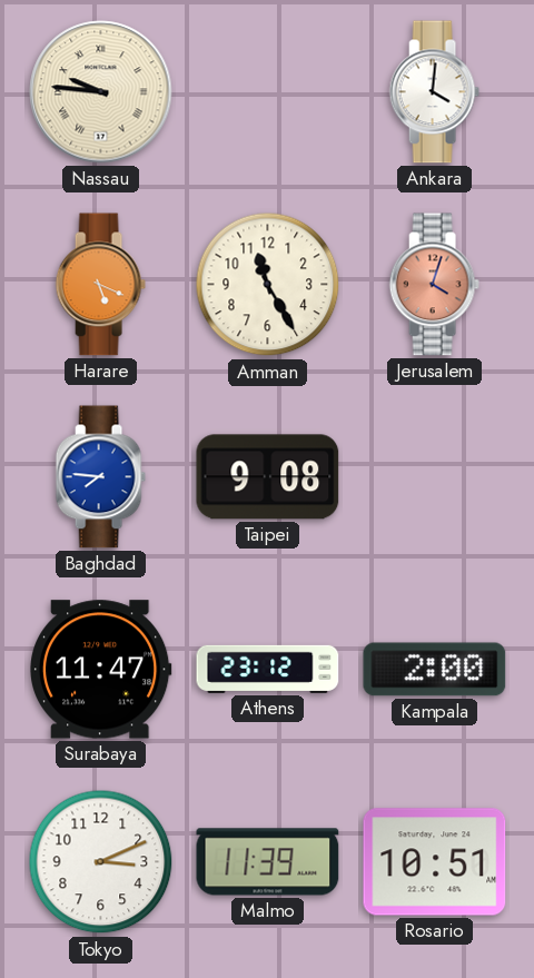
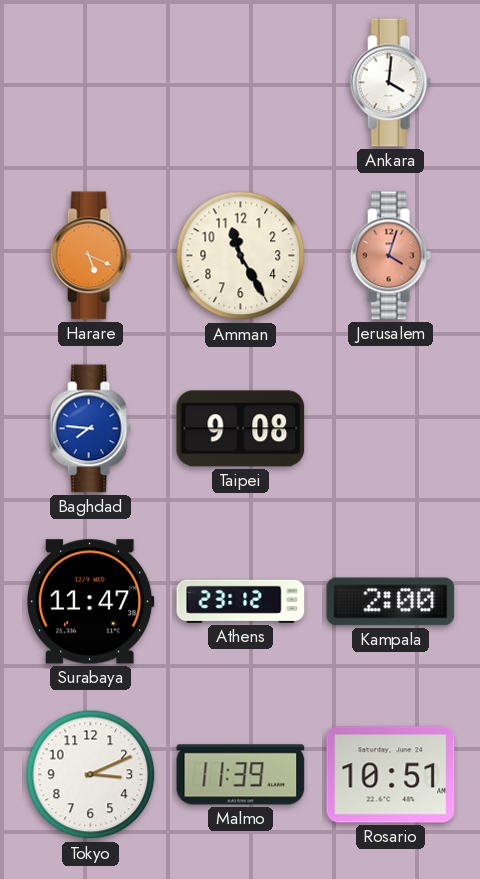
Nassau: 9:46 -> none
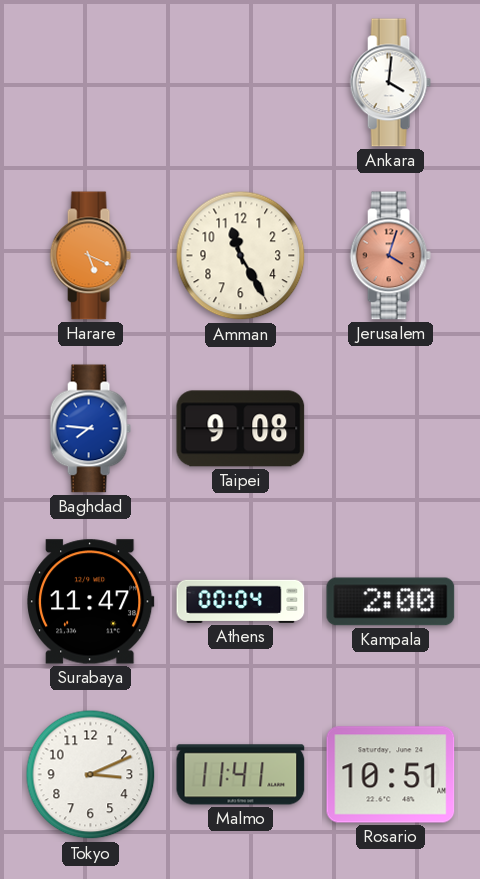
Athens: 23:12 -> 00:04
Malmo: 11:39 -> 11:41
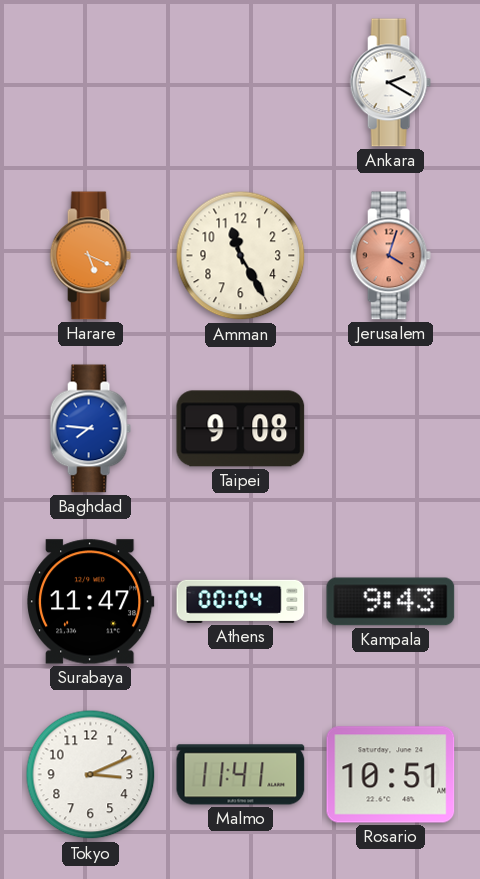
Ankara: 4:01 -> 2:20
Kampala: 2:00 -> 9:43
